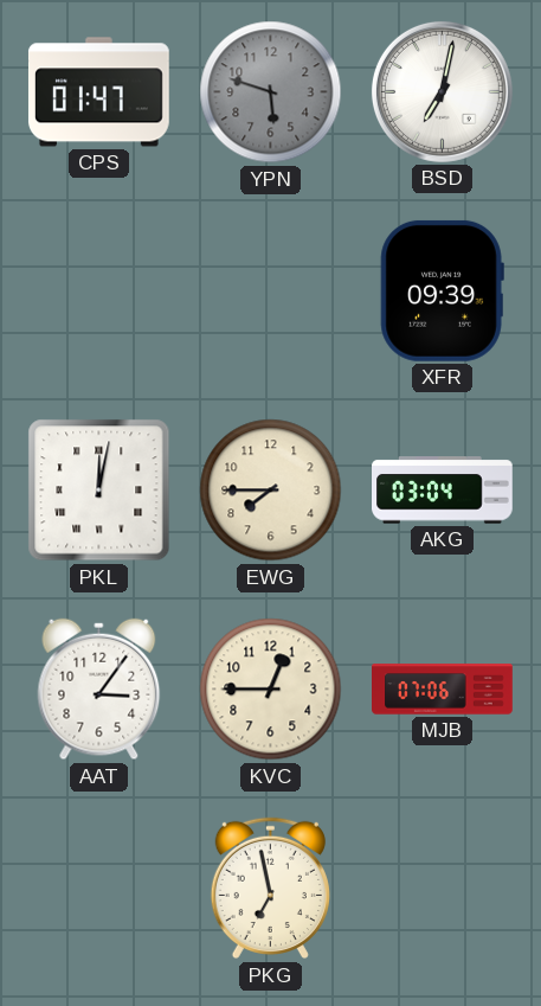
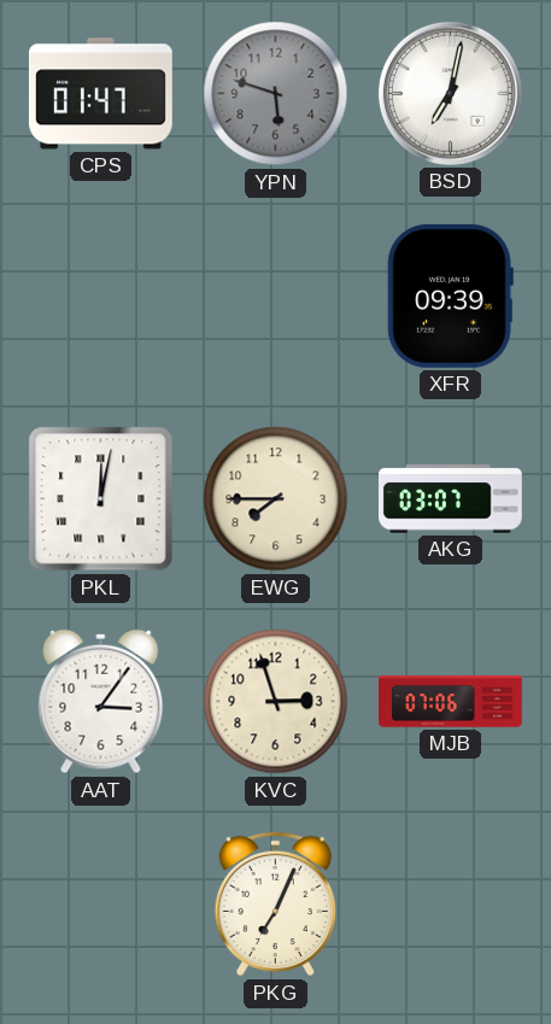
AKG: 03:04 -> 03:07
KVC: 12:45 -> 2:57
PKG: 6:58 -> 7:04
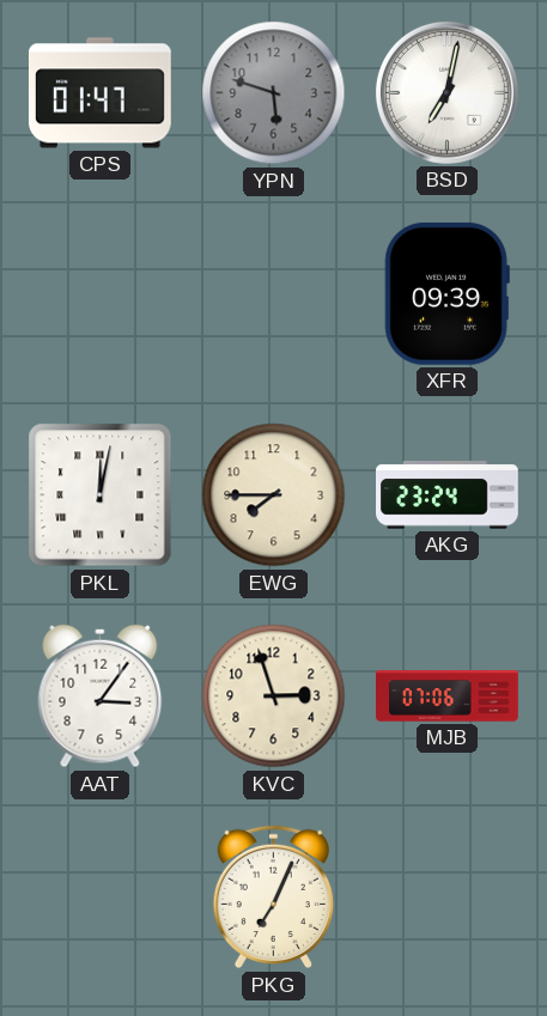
AKG: 03:07 -> 23:24
